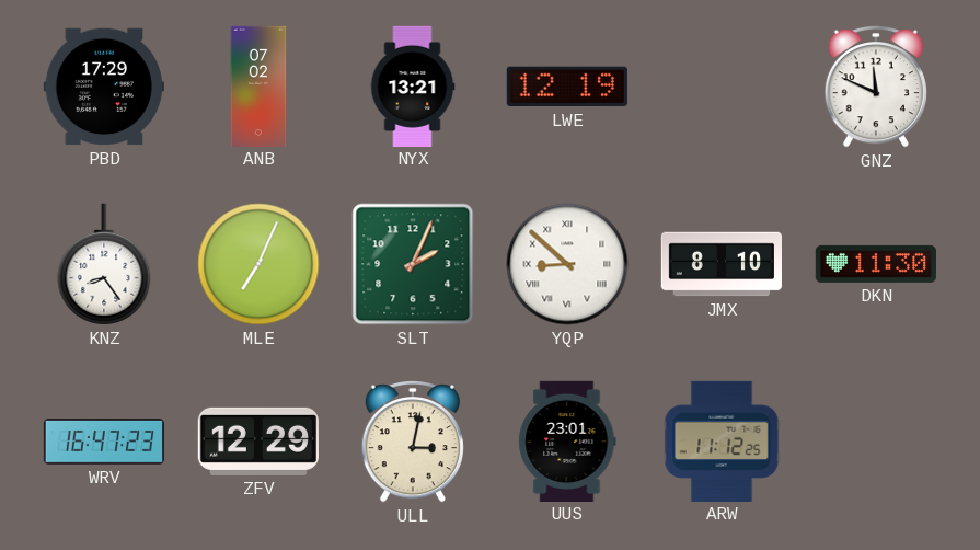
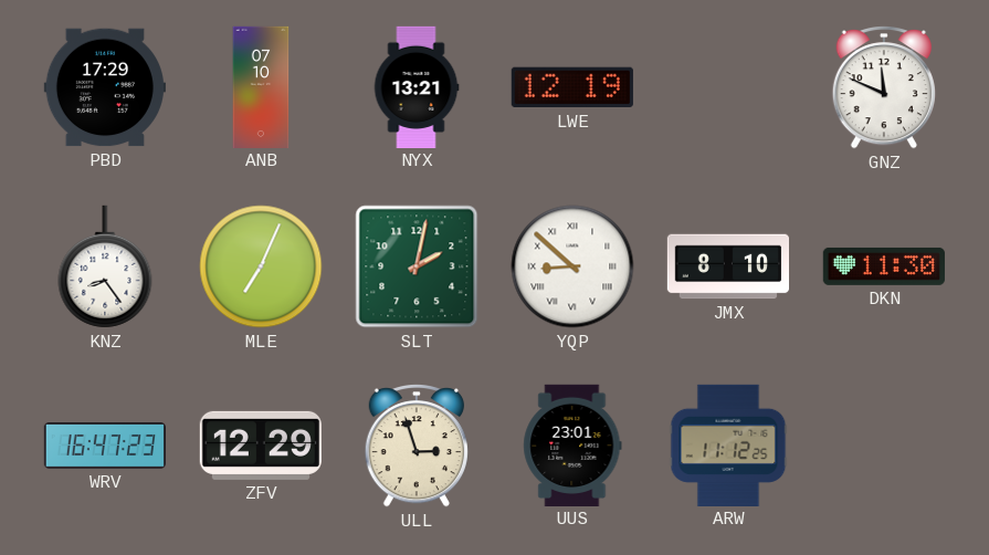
ANB: 07:02 -> 07:10
SLT: 2:04 -> 2:02
ULL: 3:02 -> 2:57
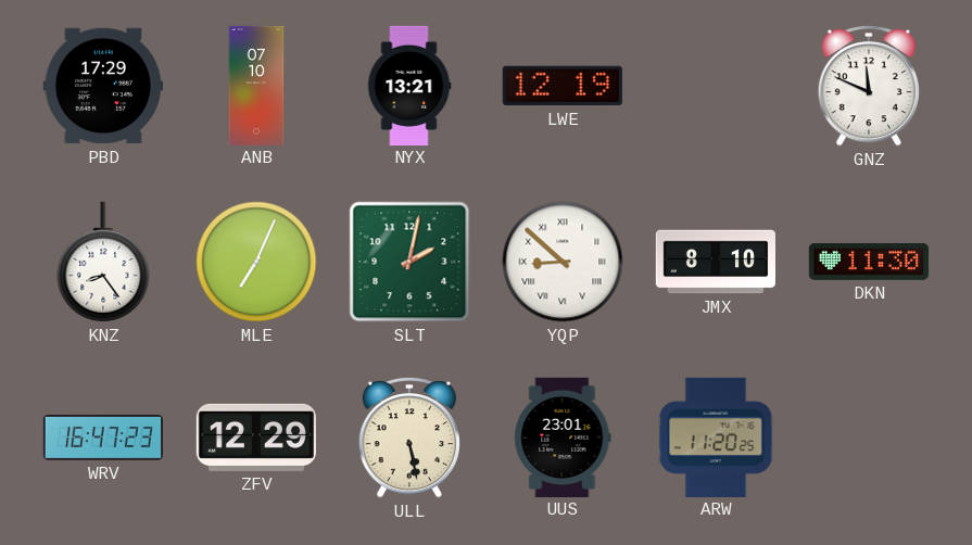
ULL: 2:57 -> 5:28
ARW: 11:12 -> 11:20
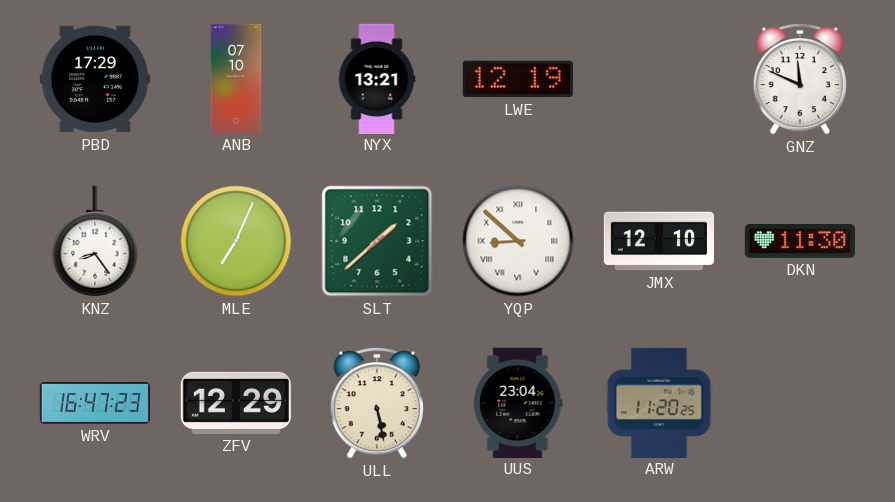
SLT: 2:02 -> 1:38
JMX: 8:10 -> 12:10
UUS: 23:01 -> 23:04
